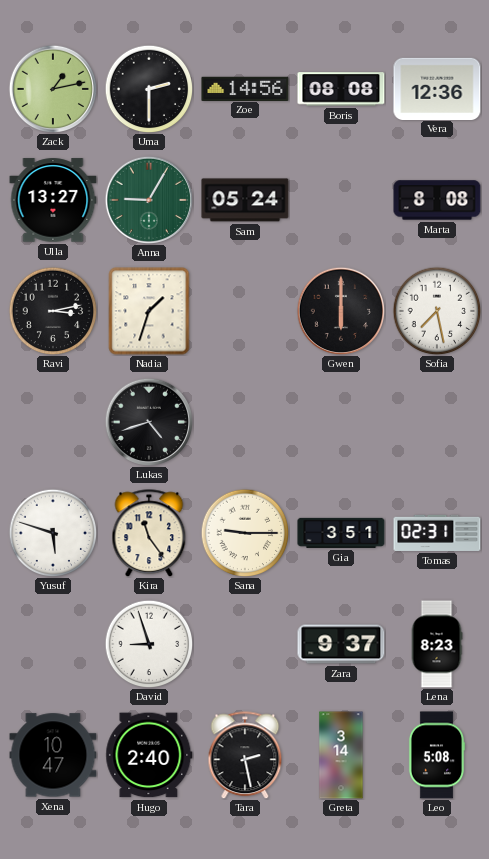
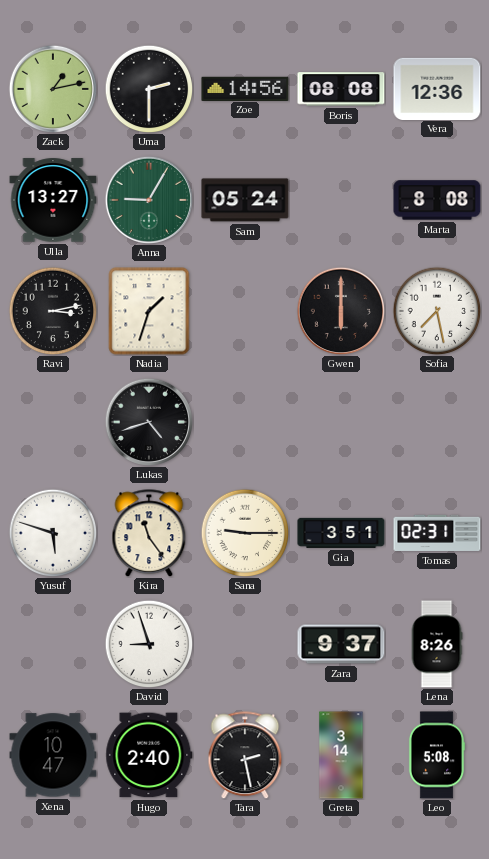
Lena: 8:23 -> 8:26
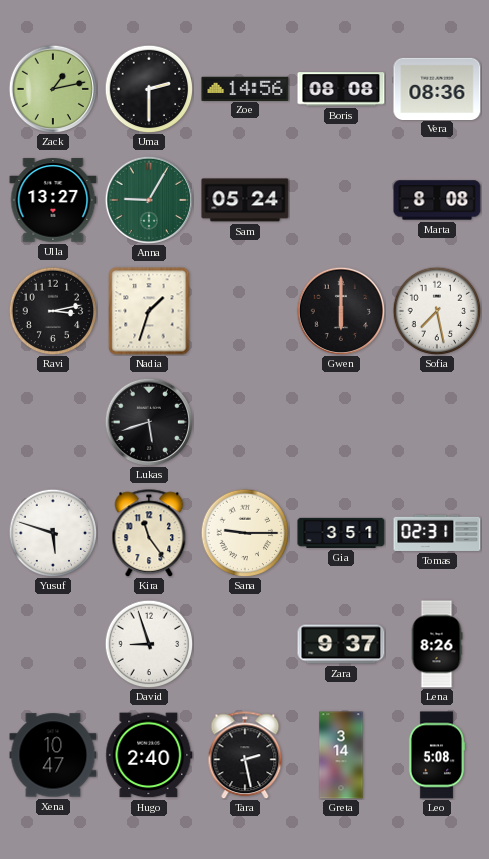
Vera: 12:36 -> 08:36
Lukas: 4:42 -> 5:42
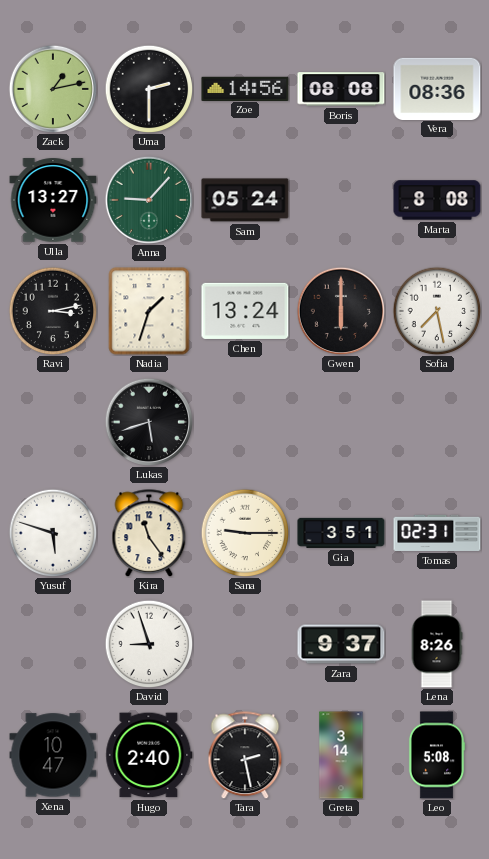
Anna: 9:05 -> 9:07
Chen: none -> 13:24
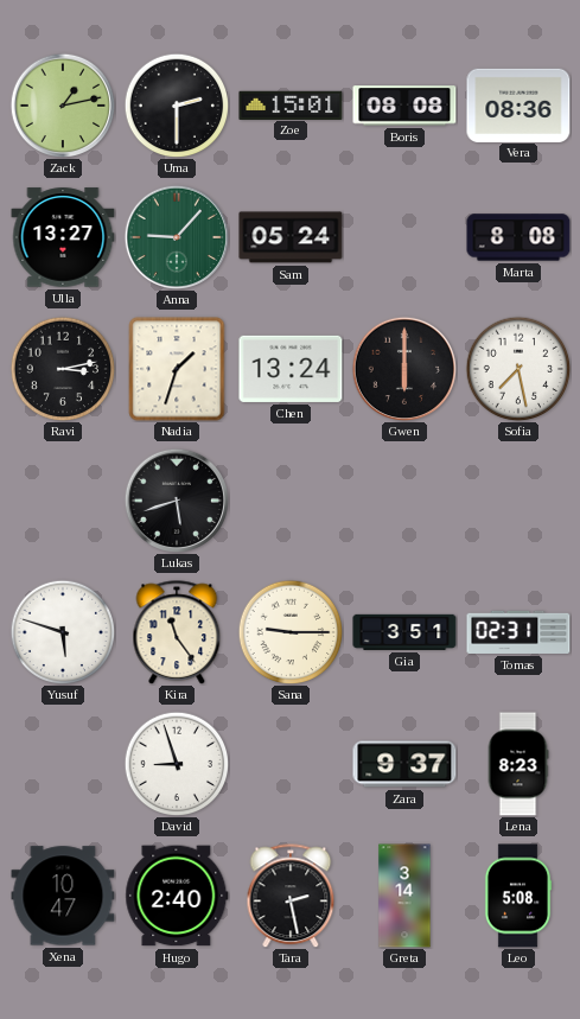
Zoe: 14:56 -> 15:01
Lena: 8:26 -> 8:23
